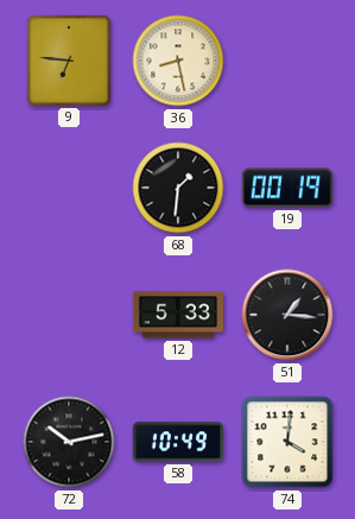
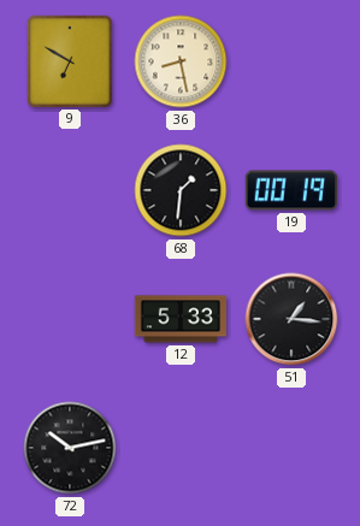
9: 6:46 -> 6:50
58: 10:49 -> none
74: 4:01 -> none
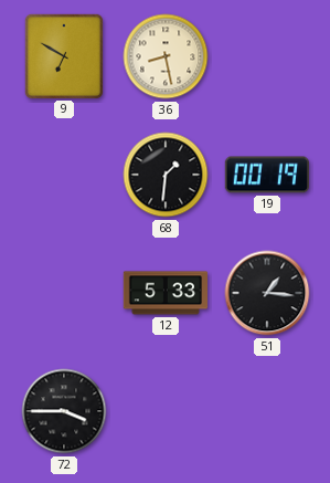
72: 10:13 -> 3:45
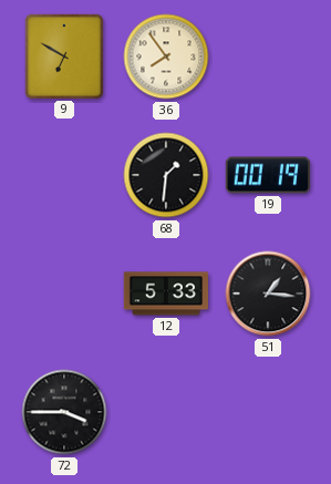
36: 8:28 -> 7:54
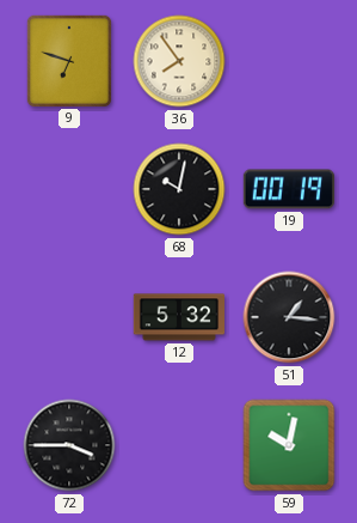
9: 6:50 -> 6:48
68: 1:31 -> 10:02
12: 5:33 -> 5:32
59: none -> 10:02
